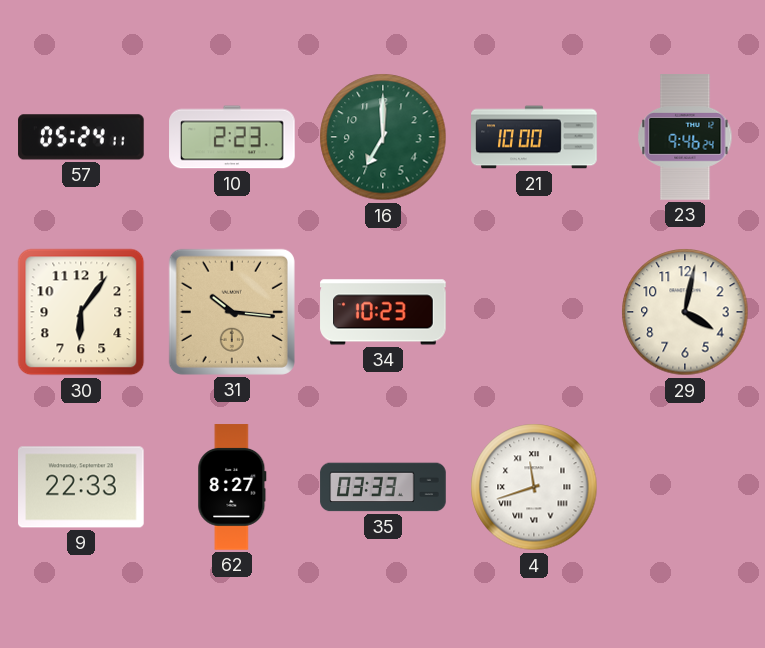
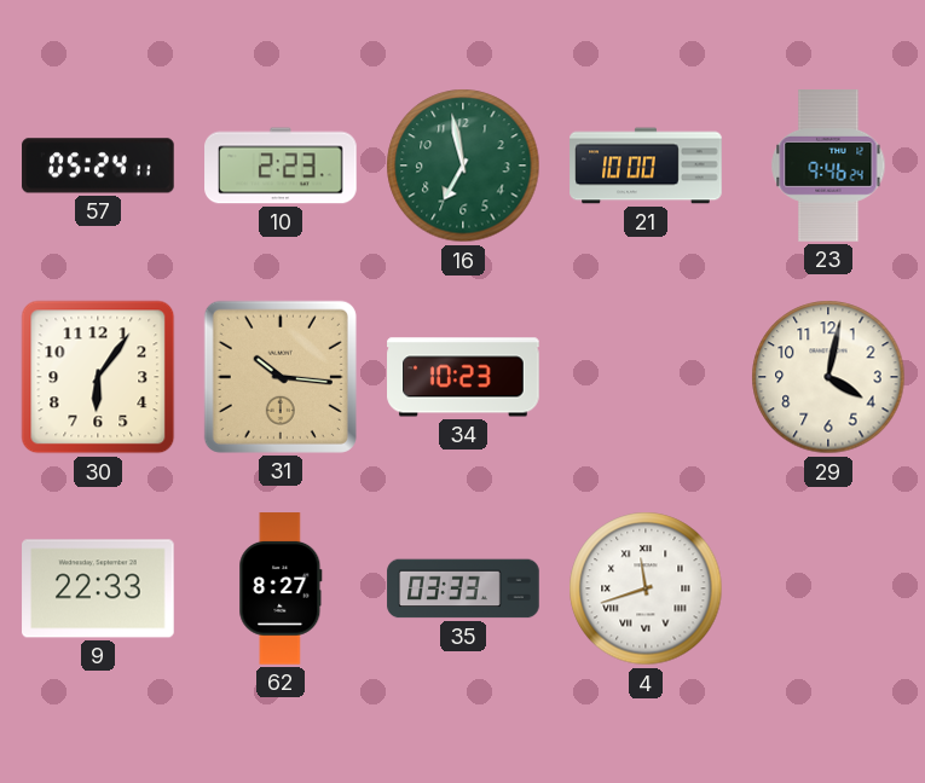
16: 7:00 -> 6:58
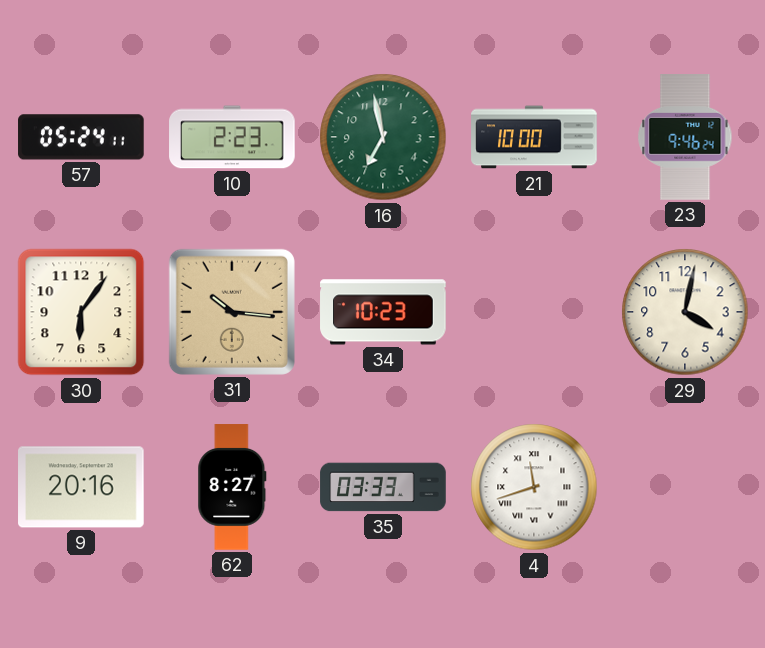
9: 22:33 -> 20:16
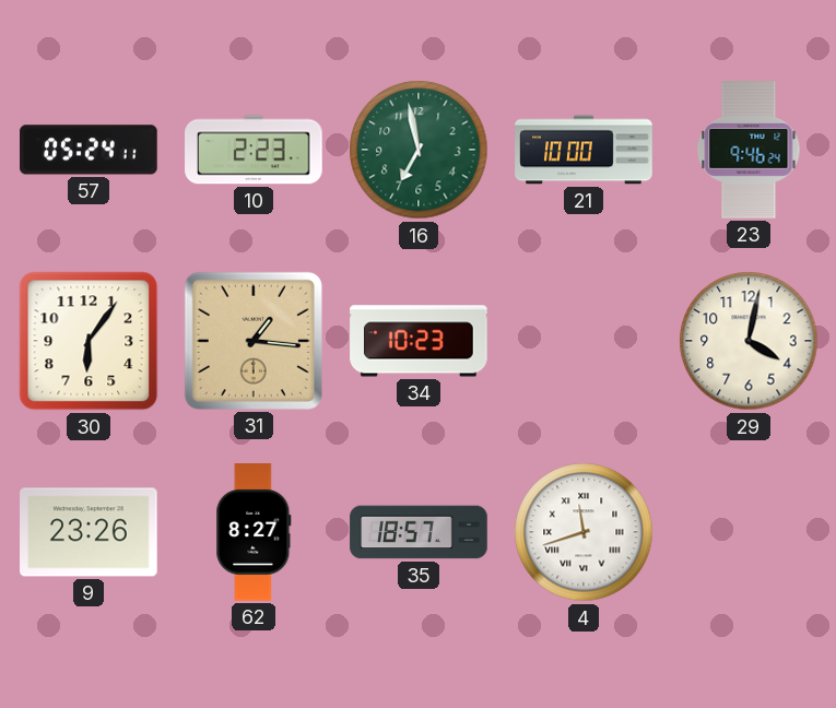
31: 10:16 -> 1:16
9: 20:16 -> 23:26
35: 03:33 -> 18:57
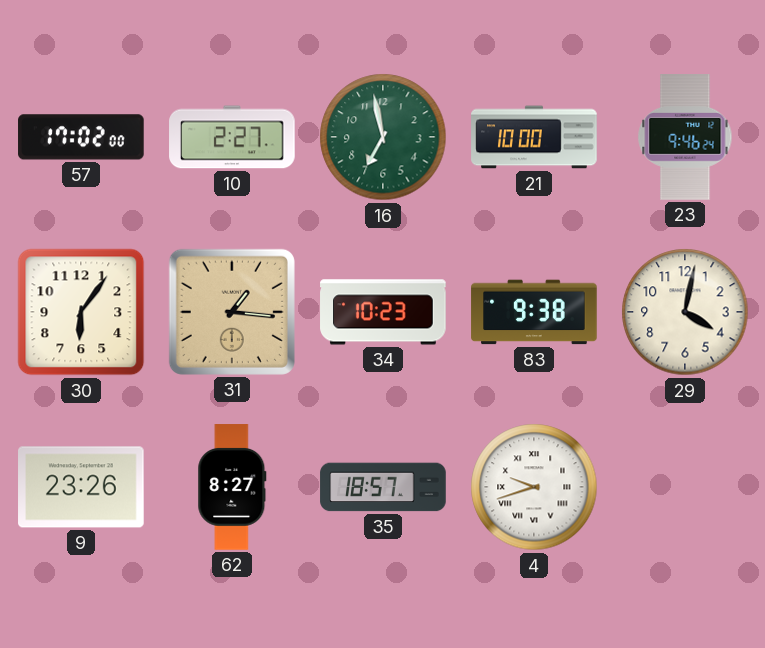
57: 05:24 -> 17:02
10: 2:23 -> 2:27
83: none -> 9:38
4: 11:42 -> 9:42
